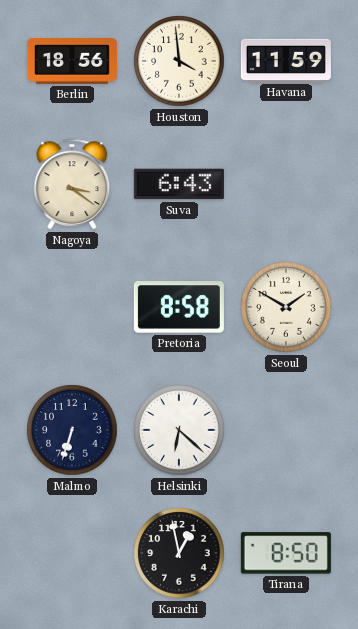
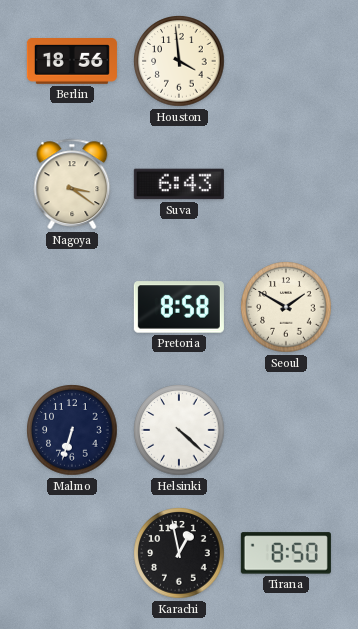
Havana: 11:59 -> none
Helsinki: 6:22 -> 4:22
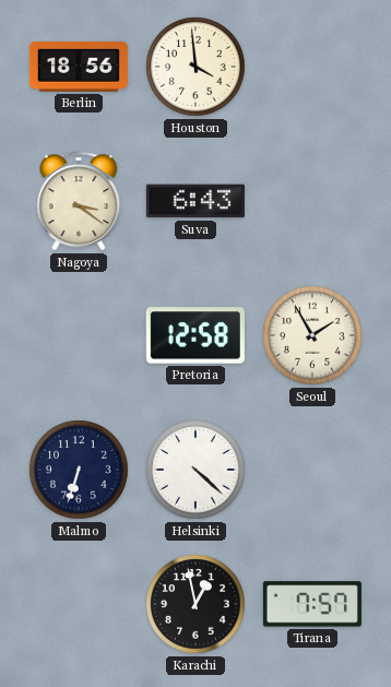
Pretoria: 8:58 -> 12:58
Seoul: 1:50 -> 1:55
Tirana: 8:50 -> 7:57
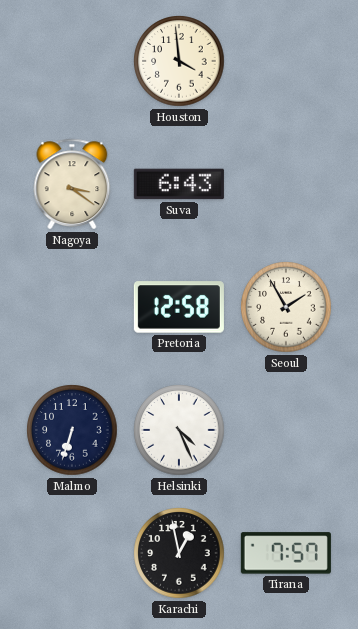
Berlin: 18:56 -> none
Helsinki: 4:22 -> 4:26
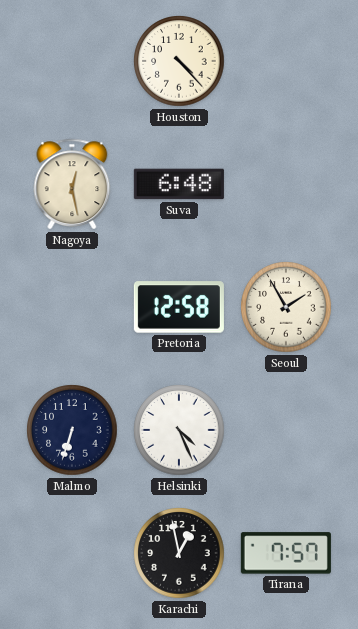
Houston: 3:59 -> 4:23
Nagoya: 3:21 -> 12:28
Suva: 6:43 -> 6:48
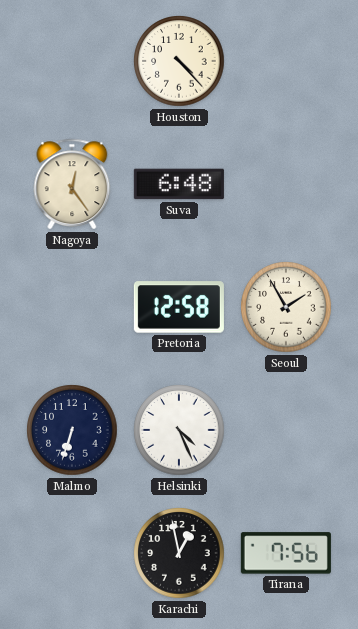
Nagoya: 12:28 -> 12:24
Tirana: 7:57 -> 7:56
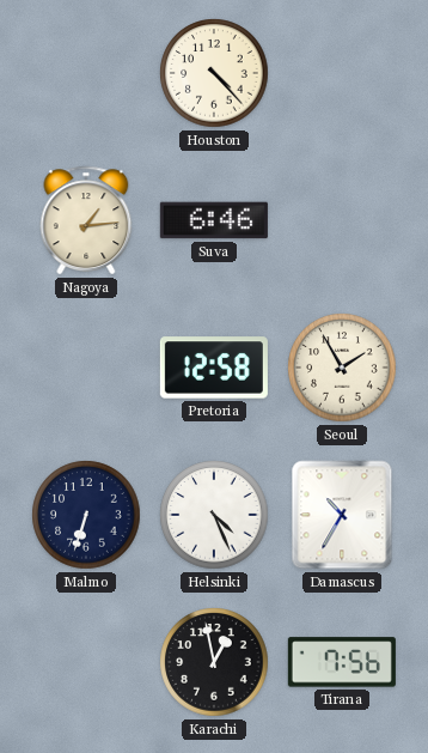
Nagoya: 12:24 -> 1:14
Suva: 6:48 -> 6:46
Damascus: none -> 10:35
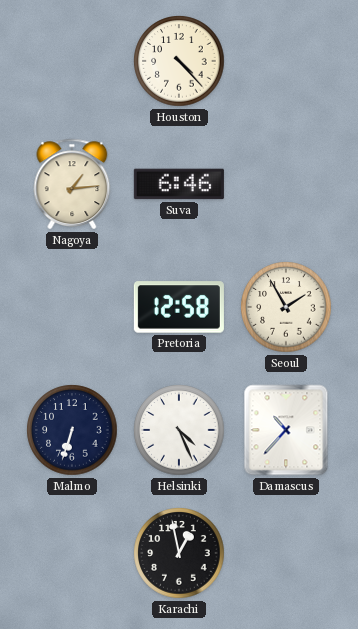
Damascus: 10:35 -> 10:37
Tirana: 7:56 -> none
